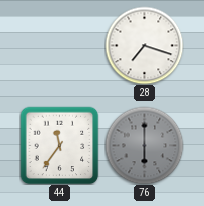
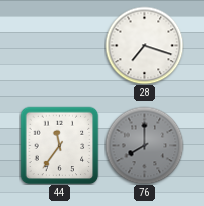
76: 6:00 -> 8:00
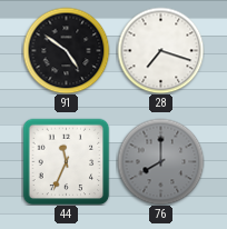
91: none -> 4:51
44: 11:36 -> 11:34
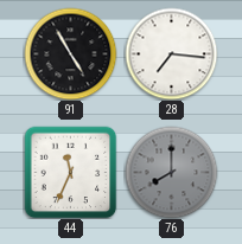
91: 4:51 -> 4:55
28: 7:18 -> 7:16
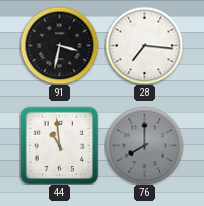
91: 4:55 -> 3:32
44: 11:34 -> 10:59
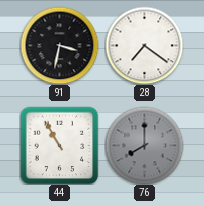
28: 7:16 -> 7:21
44: 10:59 -> 10:55
